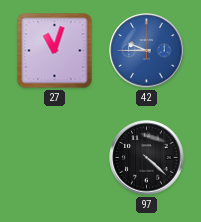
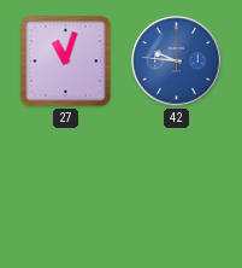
42: 9:45 -> 9:46
97: 4:22 -> none
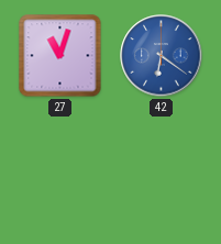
42: 9:46 -> 6:21
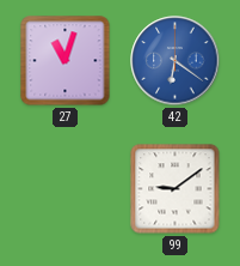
99: none -> 9:09
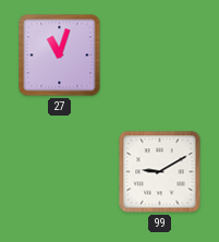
42: 6:21 -> none
99: 9:09 -> 9:10
